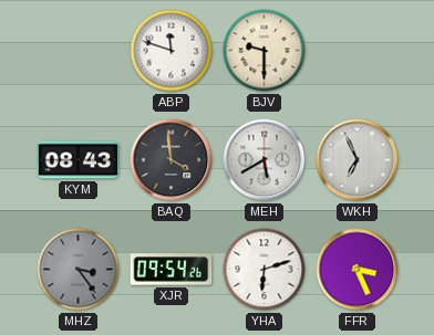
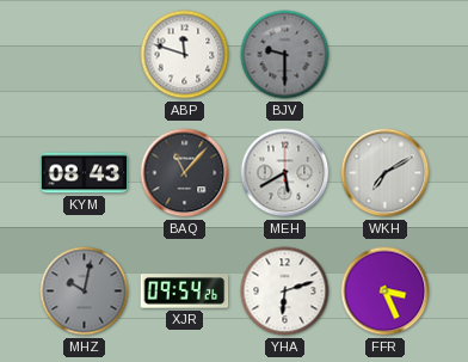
BJV dial: cream -> grey
BAQ: 3:59 -> 11:07
WKH: 6:56 -> 7:10
MHZ: 3:24 -> 10:02
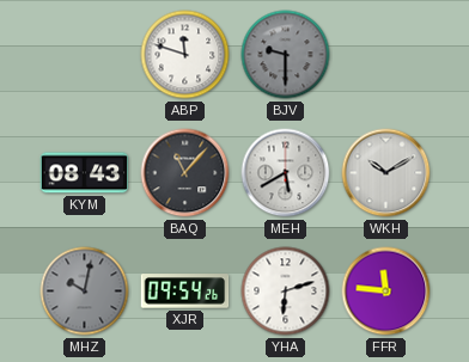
WKH: 7:10 -> 10:10
FFR: 3:26 -> 11:46
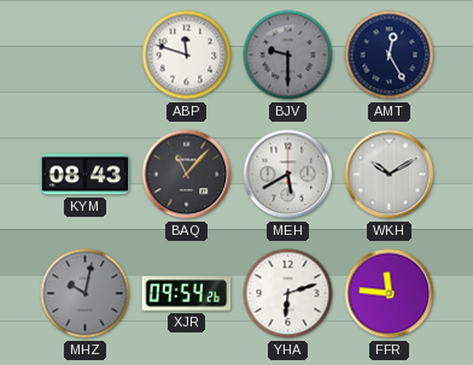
AMT: none -> 12:25
